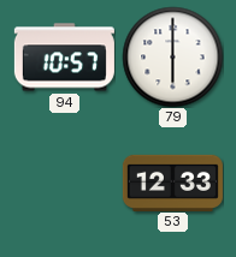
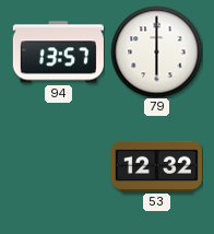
94: 10:57 -> 13:57
53: 12:33 -> 12:32
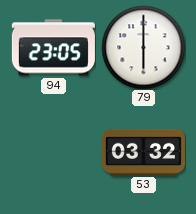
94: 13:57 -> 23:05
53: 12:32 -> 03:32
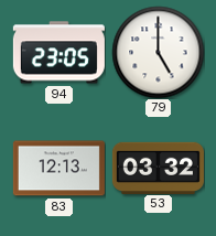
79: 6:00 -> 5:00
83: none -> 12:13
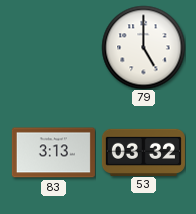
94: 23:05 -> none
83: 12:13 -> 3:13
